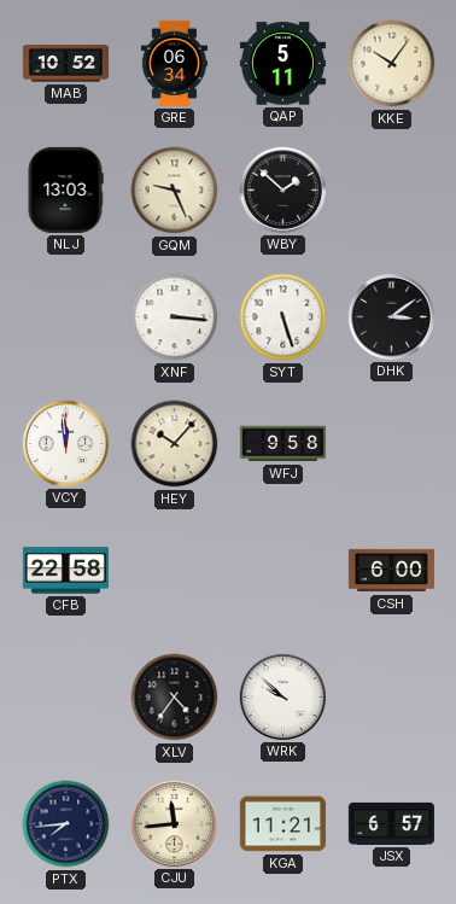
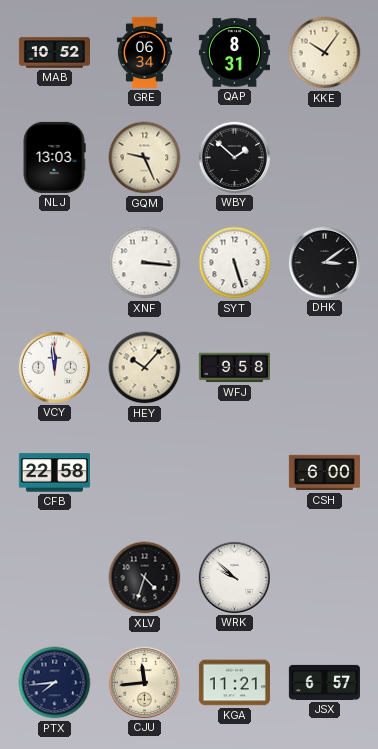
QAP: 5:11 -> 8:31
XLV: 4:36 -> 4:33
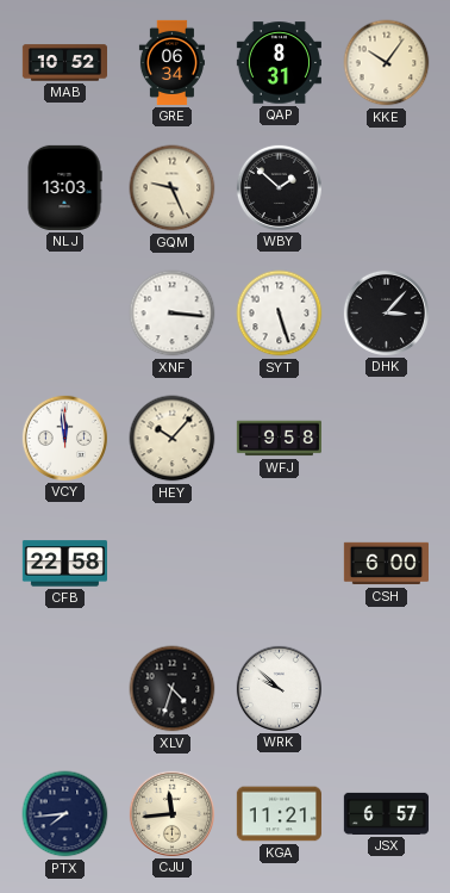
DHK: 3:09 -> 3:07
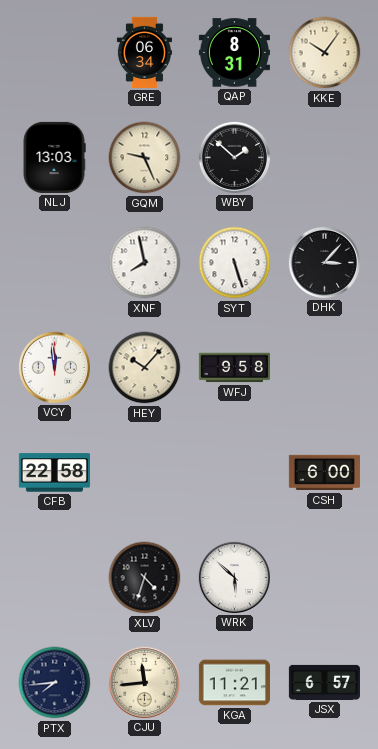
MAB: 10:52 -> none
XNF: 3:16 -> 7:58
WRK: 9:52 -> 5:52
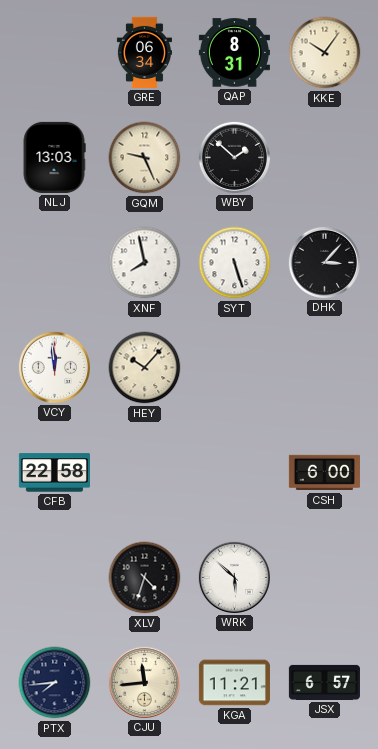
WFJ: 9:58 -> none
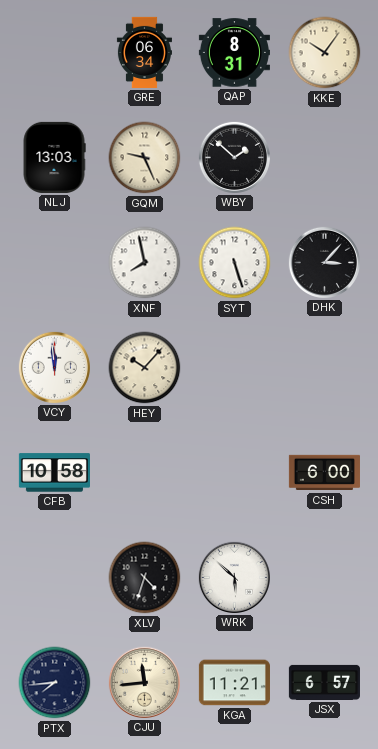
CFB: 22:58 -> 10:58
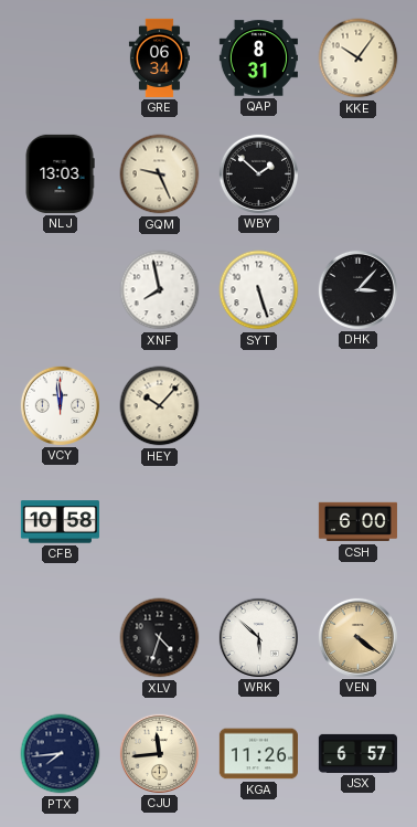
VEN: none -> 4:21
KGA: 11:21 -> 11:26
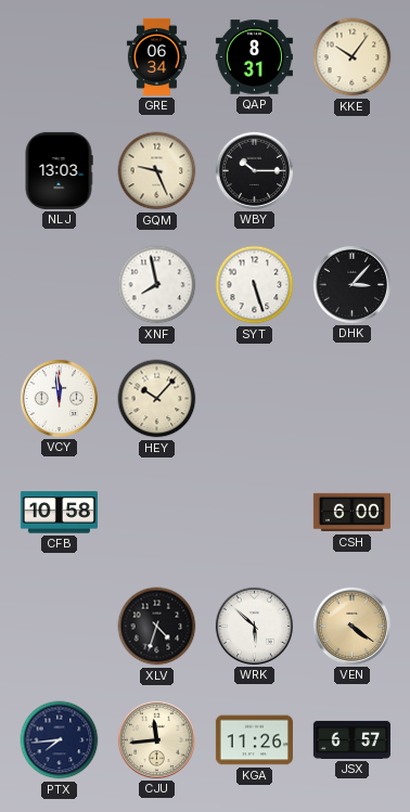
WBY: 1:52 -> 10:15
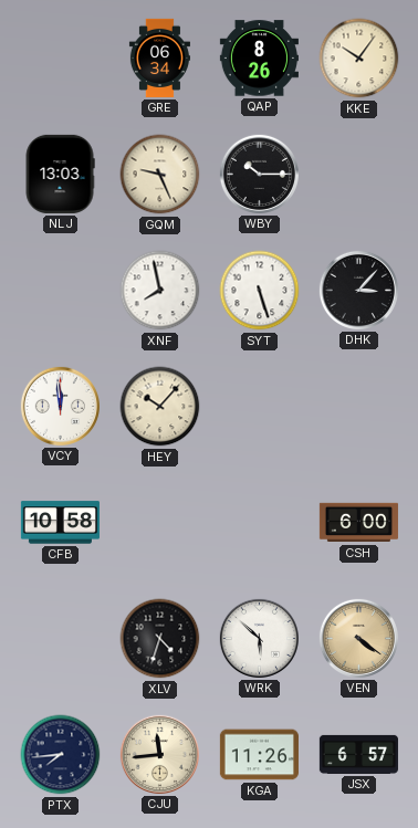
QAP: 8:31 -> 8:26
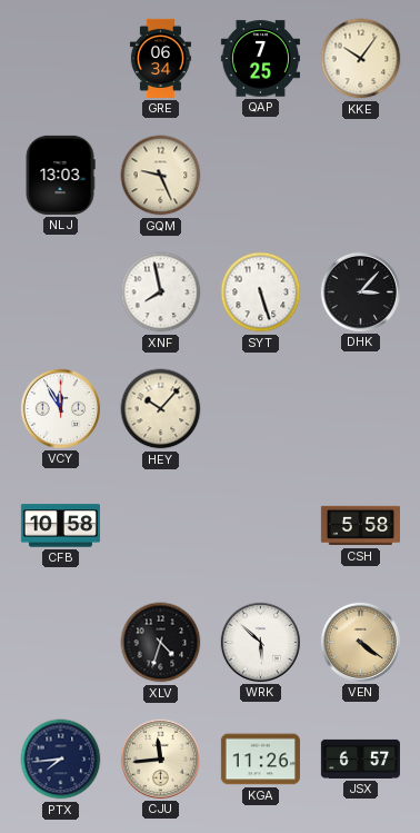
QAP: 8:26 -> 7:25
WBY: 10:15 -> none
VCY: 11:59 -> 11:55
CSH: 6:00 -> 5:58
